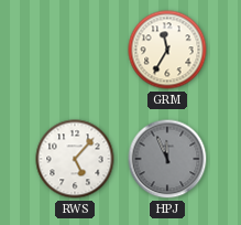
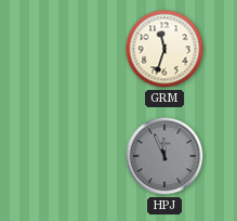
GRM: 11:35 -> 11:33
RWS: 5:07 -> none
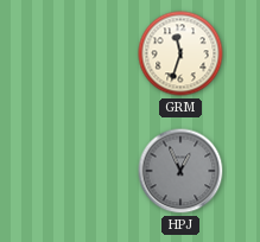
HPJ: 11:56 -> 12:56
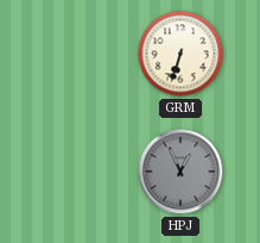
GRM: 11:33 -> 6:33
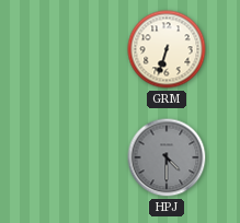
HPJ: 12:56 -> 4:30
